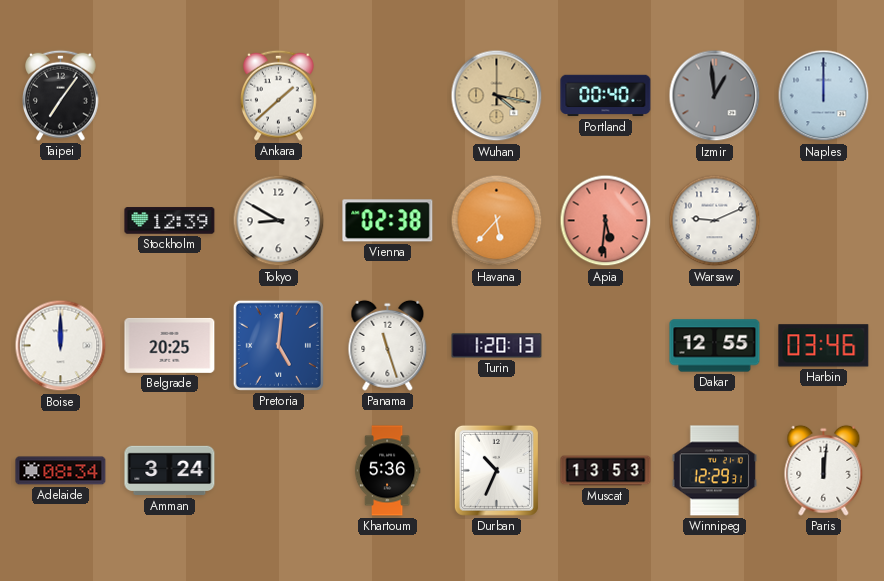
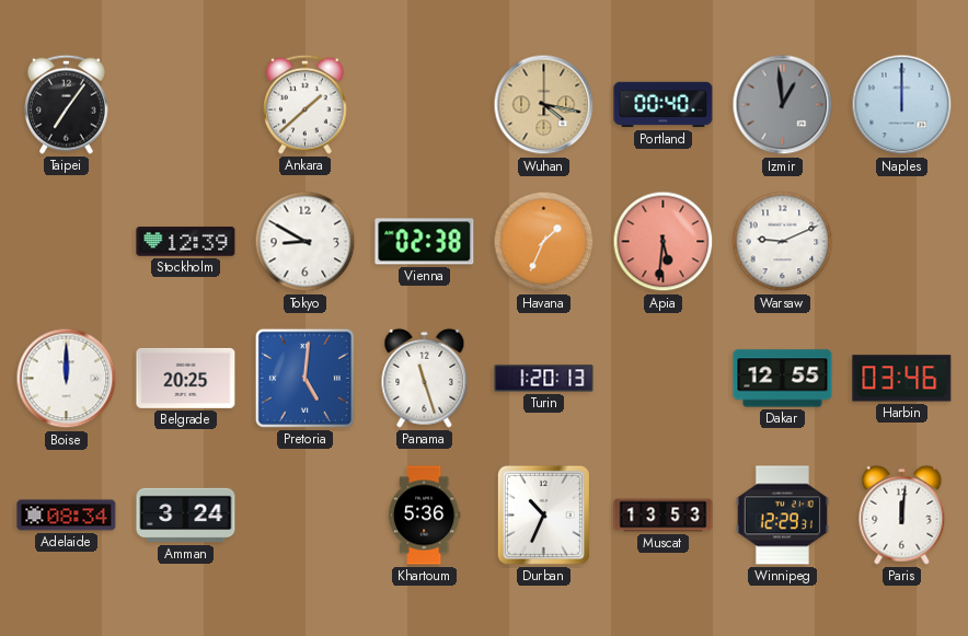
Havana: 5:37 -> 1:34
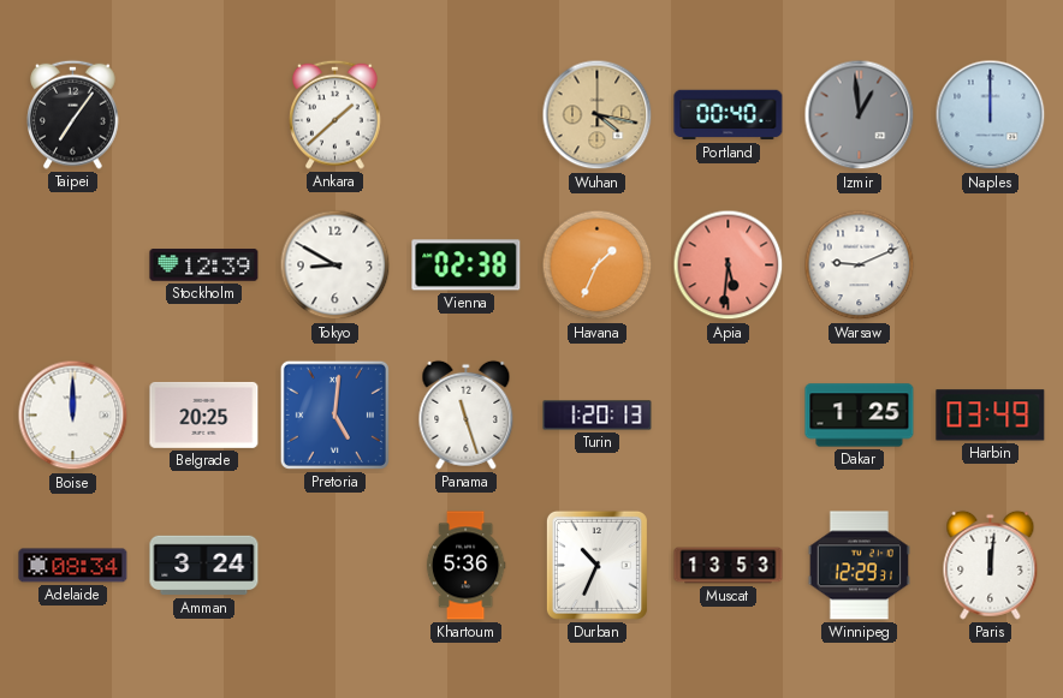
Dakar: 12:55 -> 1:25
Harbin: 03:46 -> 03:49
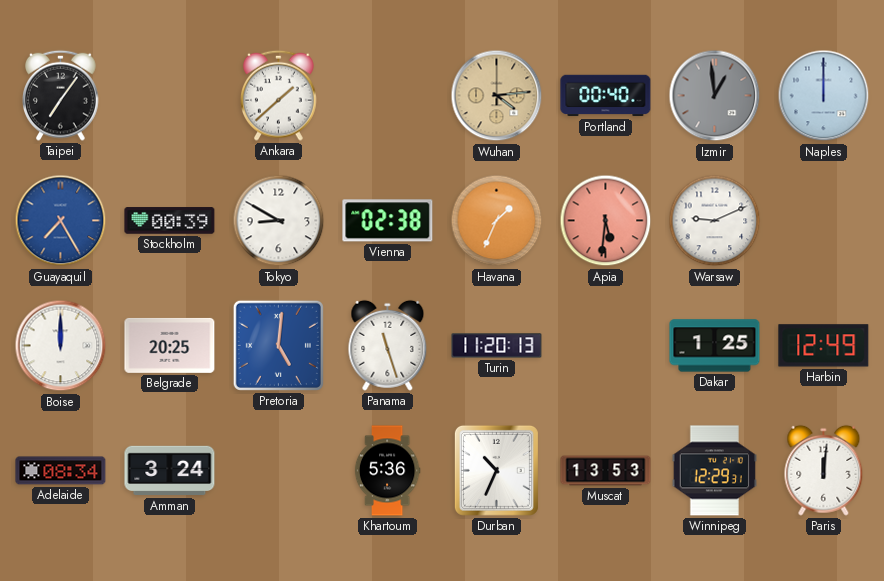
Wuhan: 4:17 -> 4:14
Guayaquil: none -> 7:25
Stockholm: 12:39 -> 00:39
Turin: 1:20 -> 11:20
Harbin: 03:49 -> 12:49
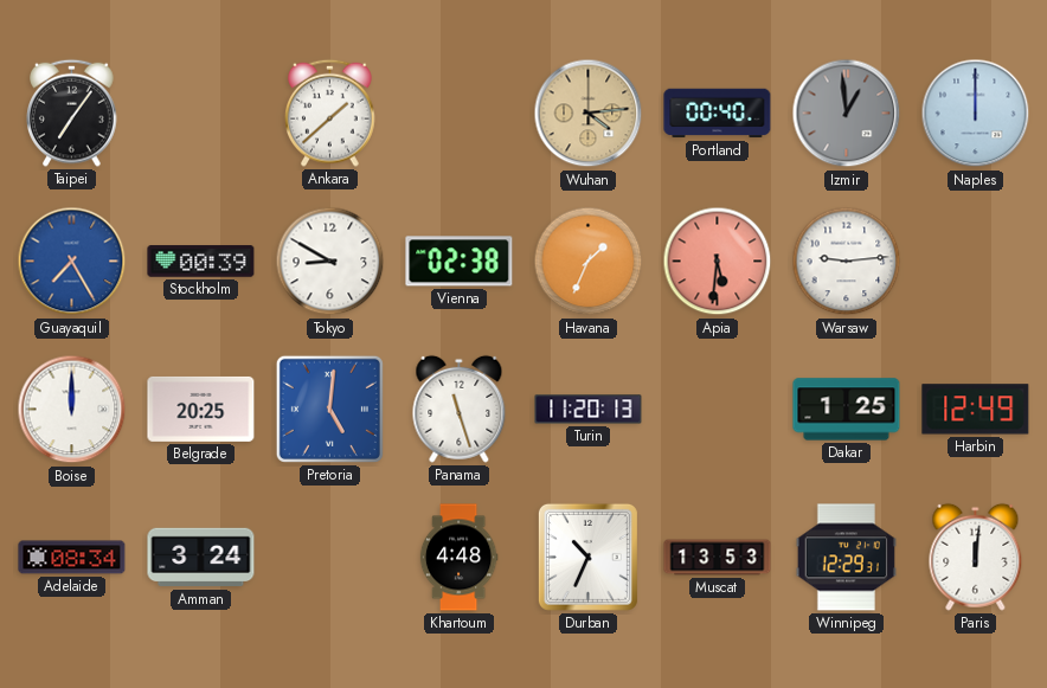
Warsaw: 9:11 -> 9:14
Khartoum: 5:36 -> 4:48
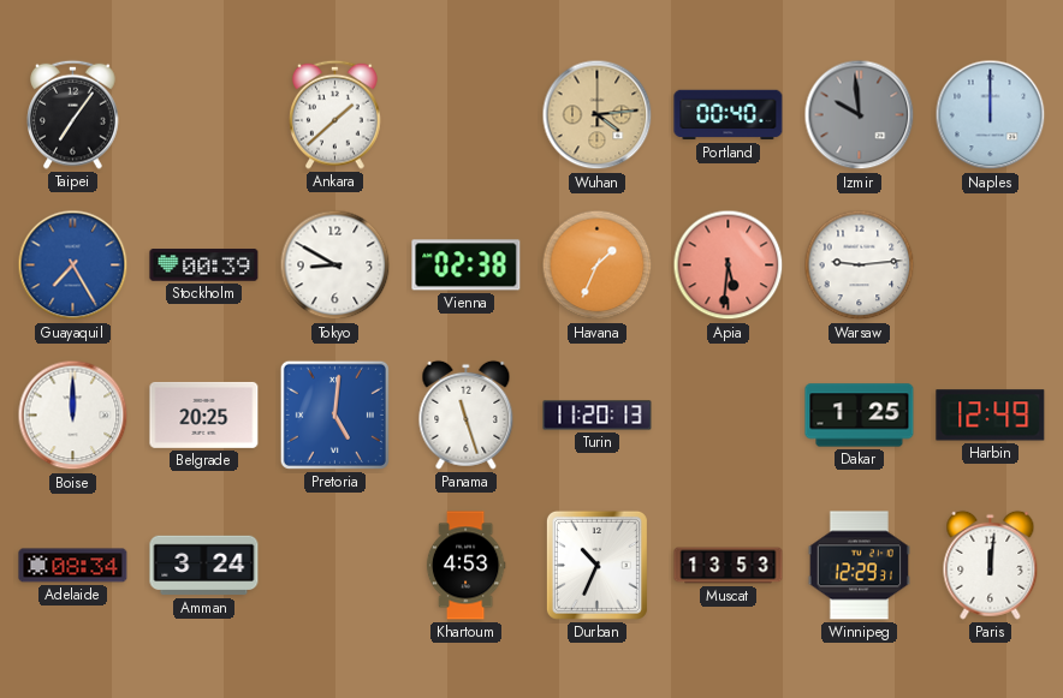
Izmir: 12:59 -> 9:59
Khartoum: 4:48 -> 4:53
